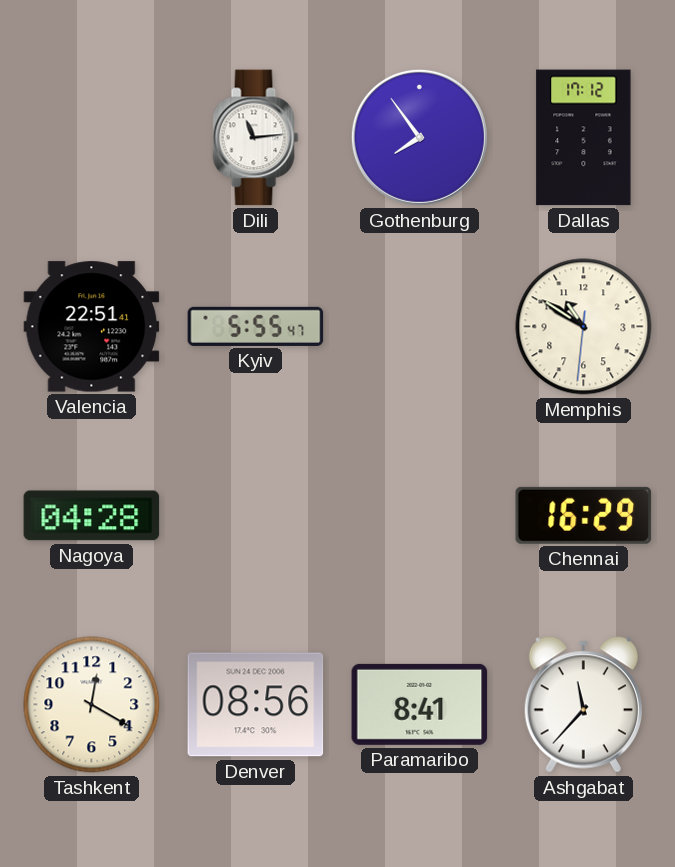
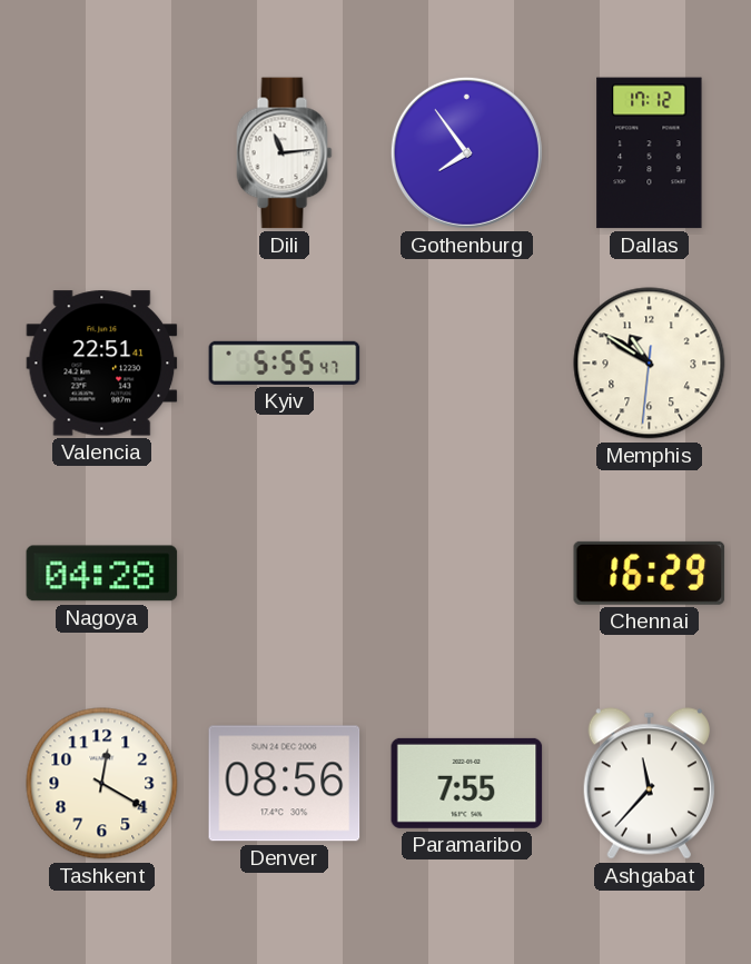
Paramaribo: 8:41 -> 7:55
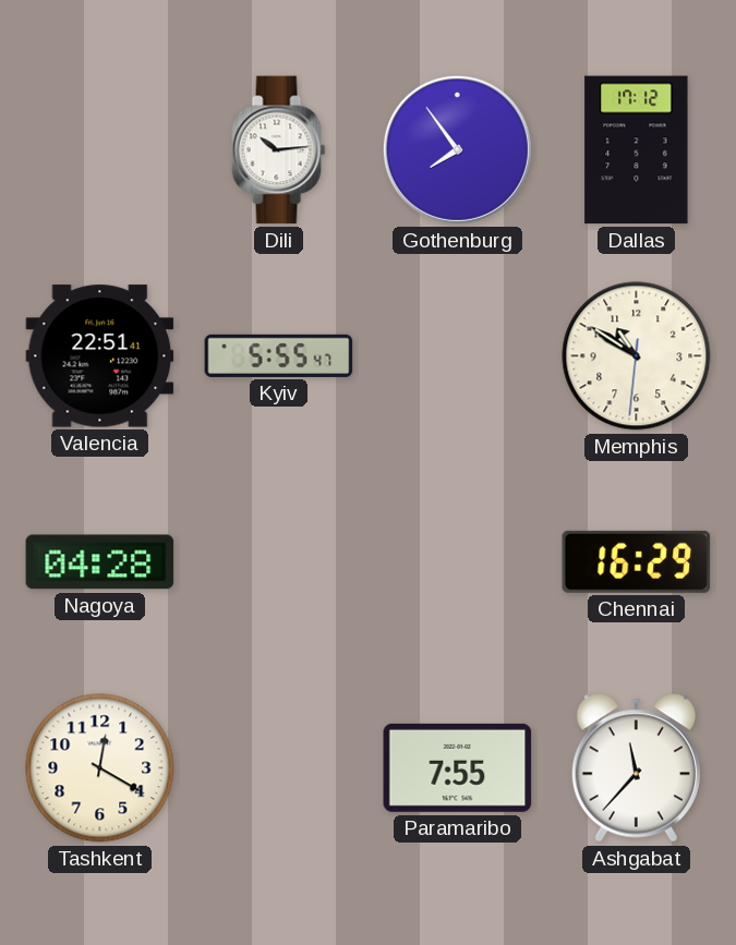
Dili: 11:14 -> 10:14
Denver: 08:56 -> none
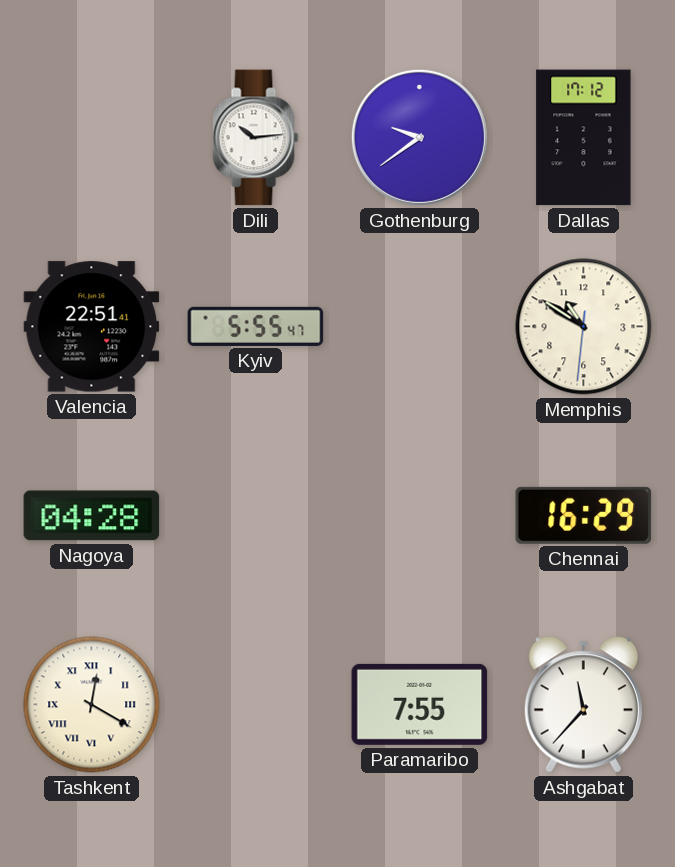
Gothenburg: 7:54 -> 9:39
Tashkent numerals: Arabic -> Roman
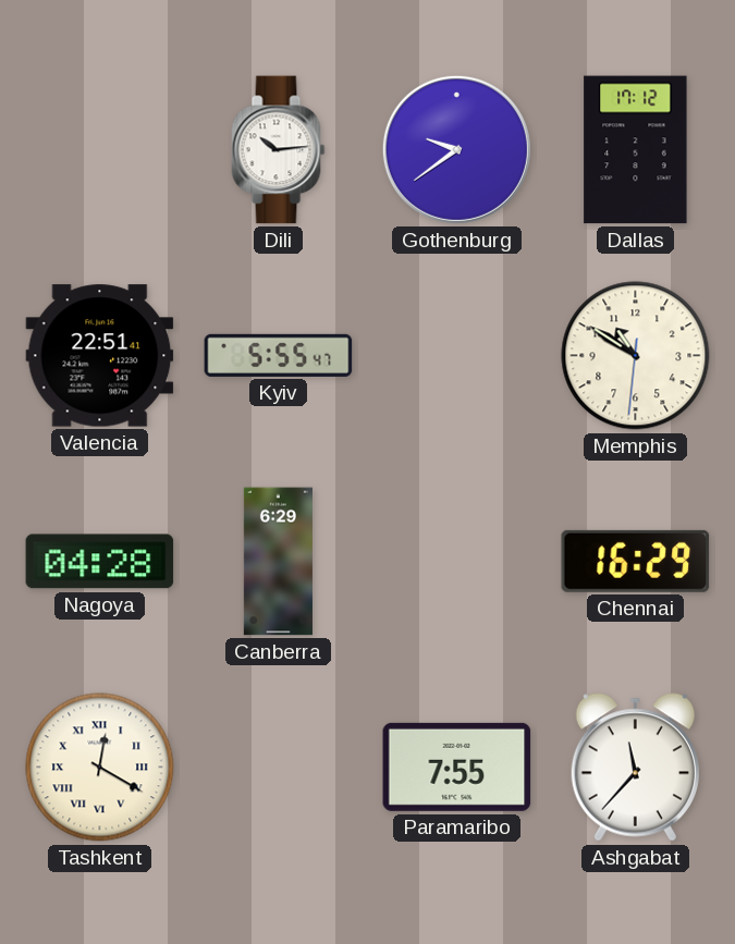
Canberra: none -> 6:29
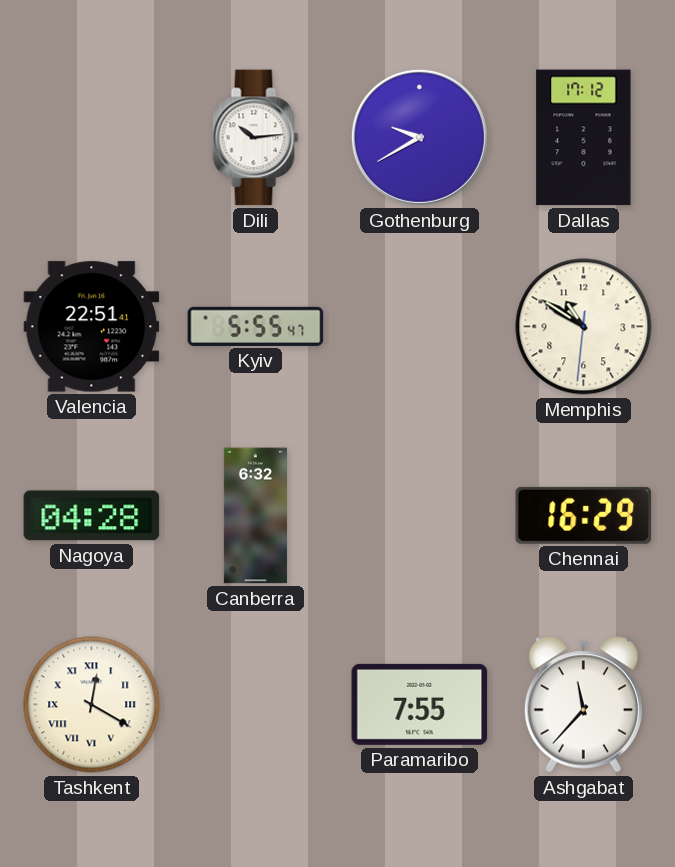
Gothenburg: 9:39 -> 9:40
Canberra: 6:29 -> 6:32
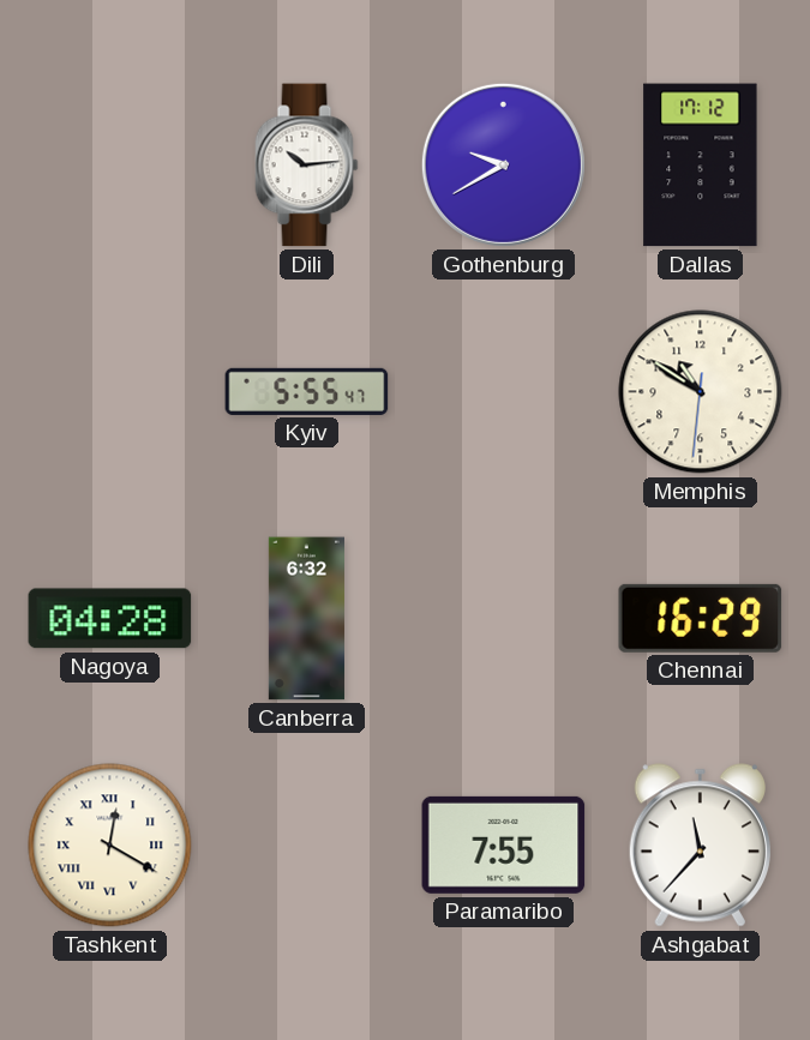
Valencia: 22:51 -> none
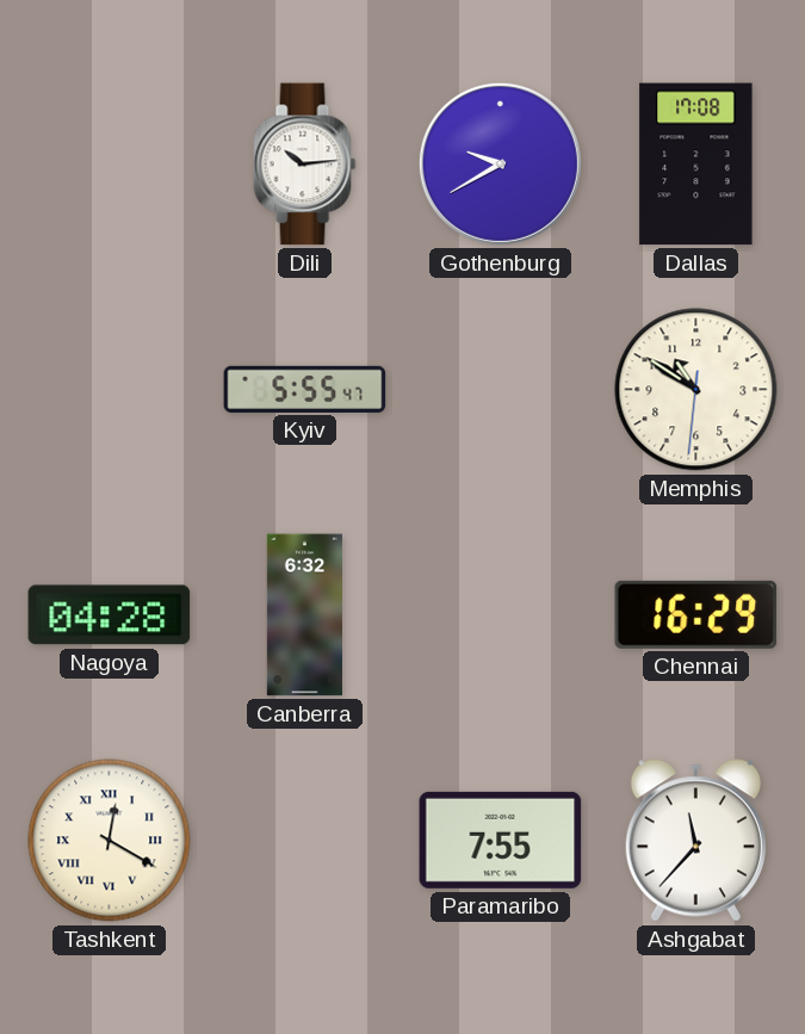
Dallas: 17:12 -> 17:08
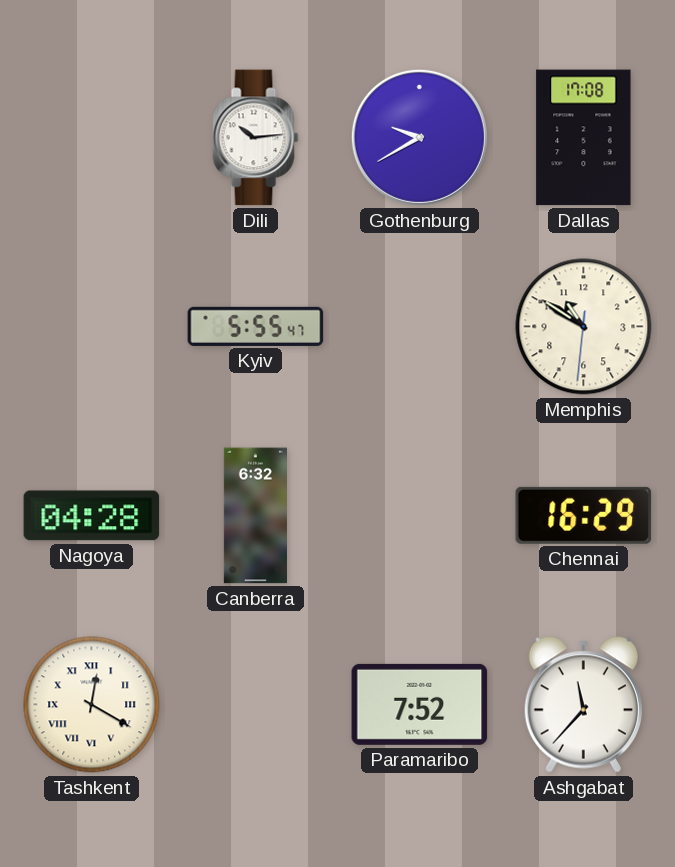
Paramaribo: 7:55 -> 7:52
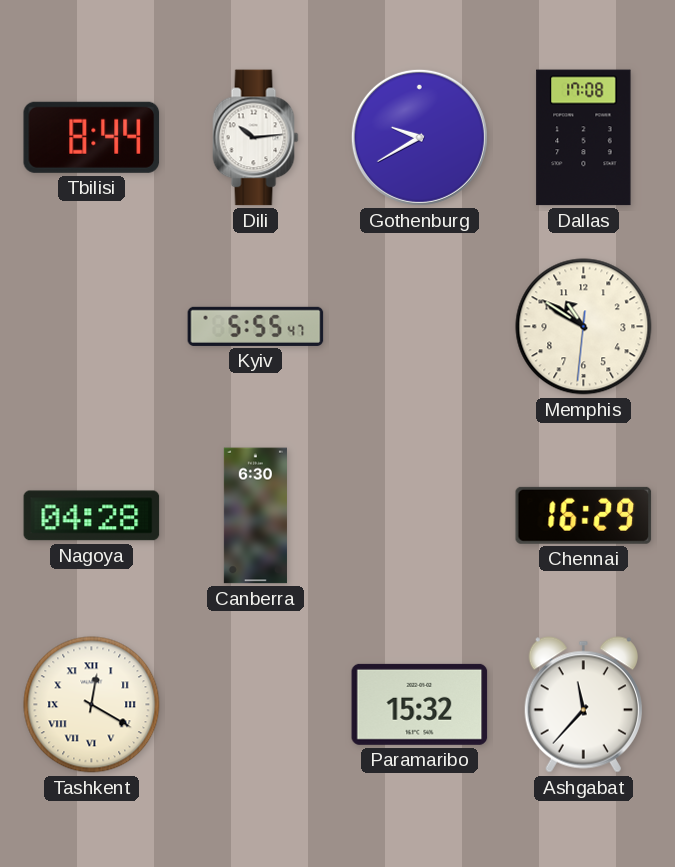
Tbilisi: none -> 8:44
Canberra: 6:32 -> 6:30
Paramaribo: 7:52 -> 15:32
